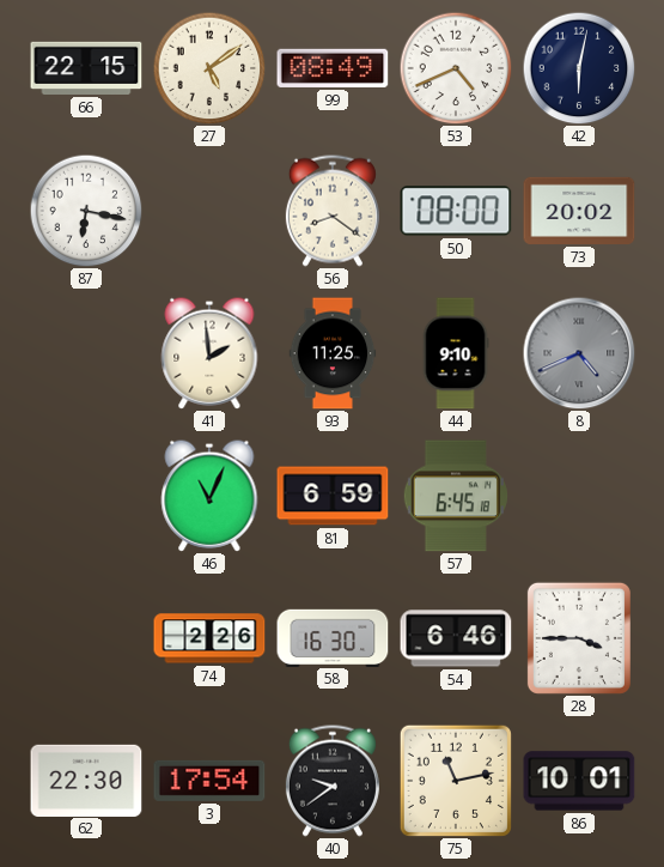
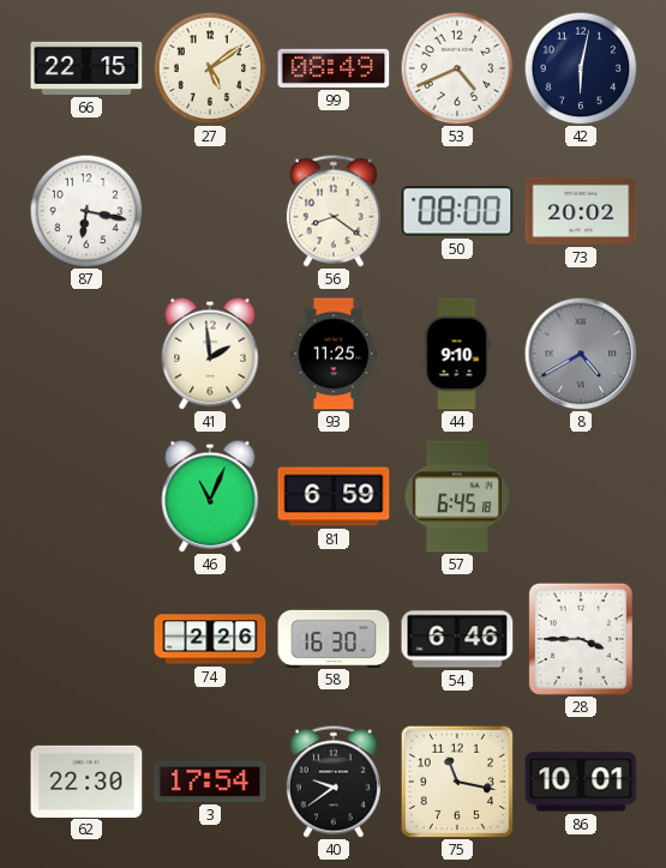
8: 4:41 -> 4:40
75: 11:13 -> 11:17
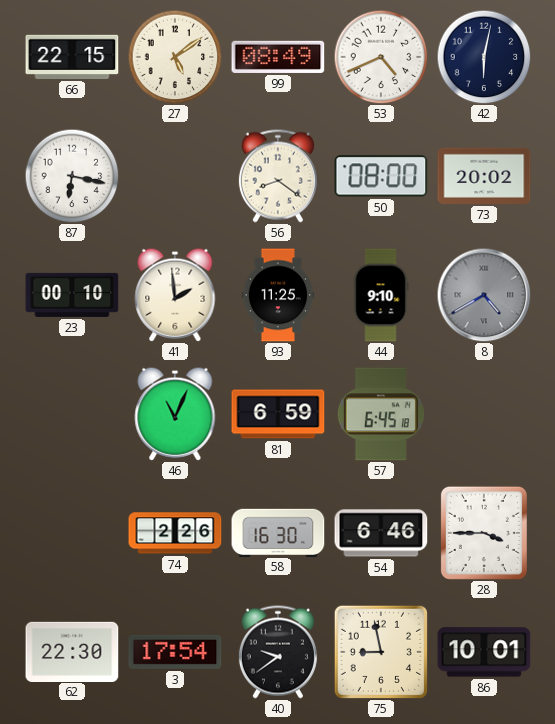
23: none -> 00:10
75: 11:17 -> 8:58
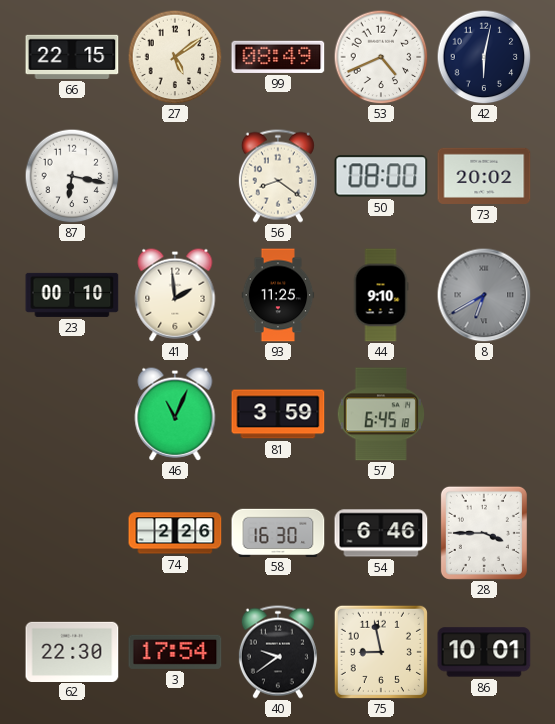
8: 4:40 -> 6:40
81: 6:59 -> 3:59
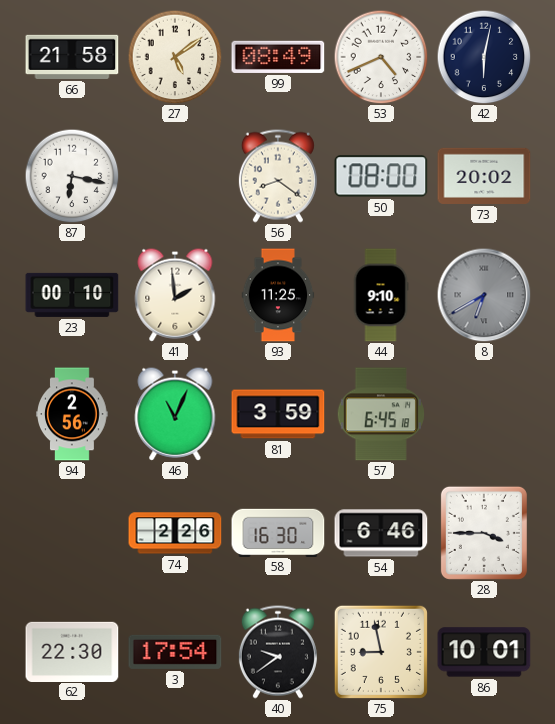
66: 22:15 -> 21:58
94: none -> 2:56
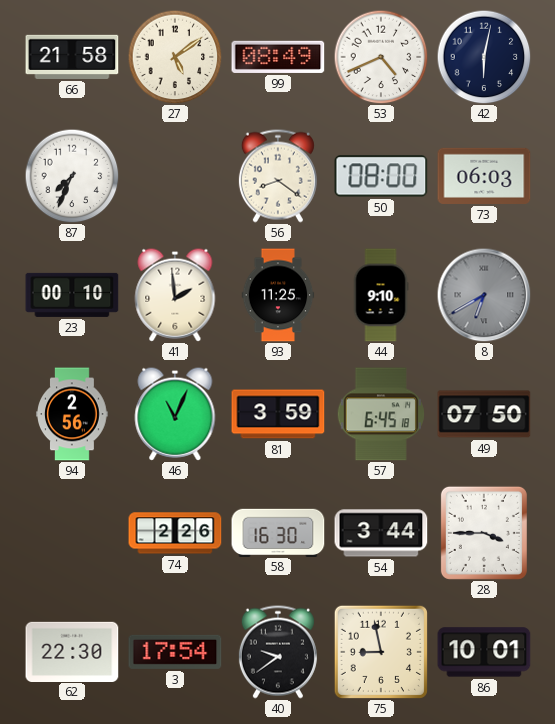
87: 6:17 -> 7:34
73: 20:02 -> 06:03
49: none -> 07:50
54: 6:46 -> 3:44
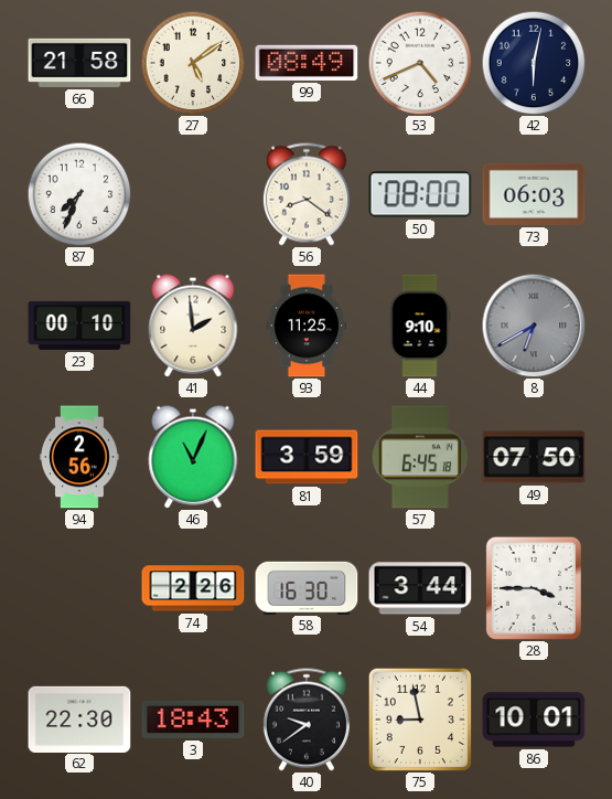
3: 17:54 -> 18:43
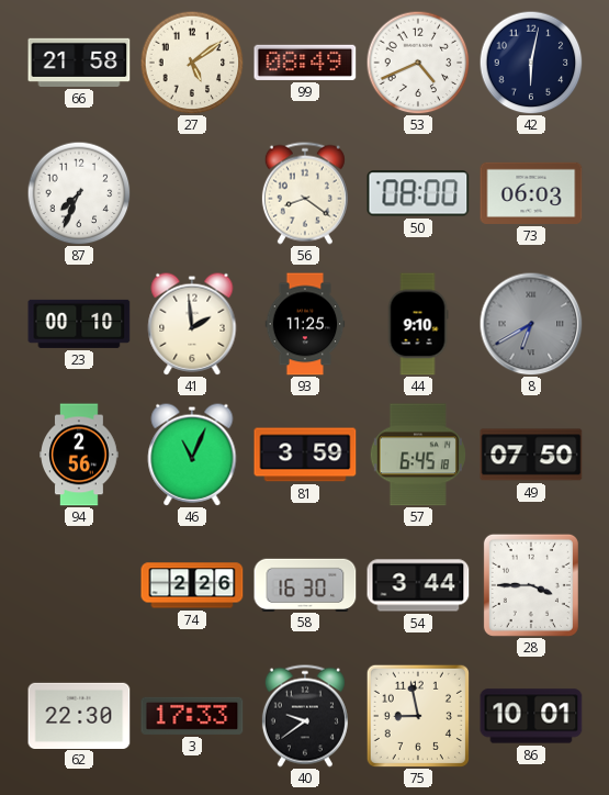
3: 18:43 -> 17:33
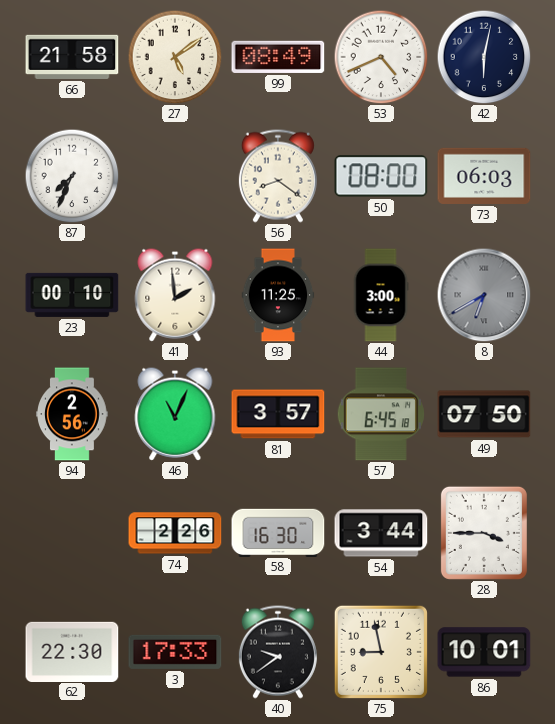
44: 9:10 -> 3:00
81: 3:59 -> 3:57
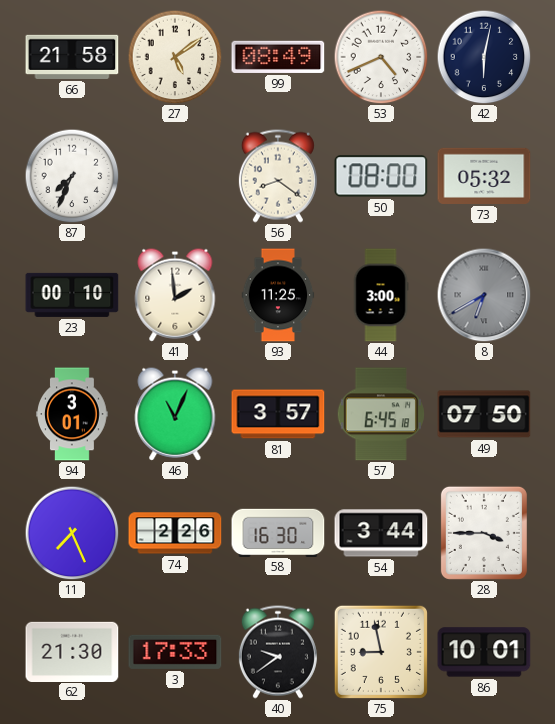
73: 06:03 -> 05:32
94: 2:56 -> 3:01
11: none -> 7:26
62: 22:30 -> 21:30
